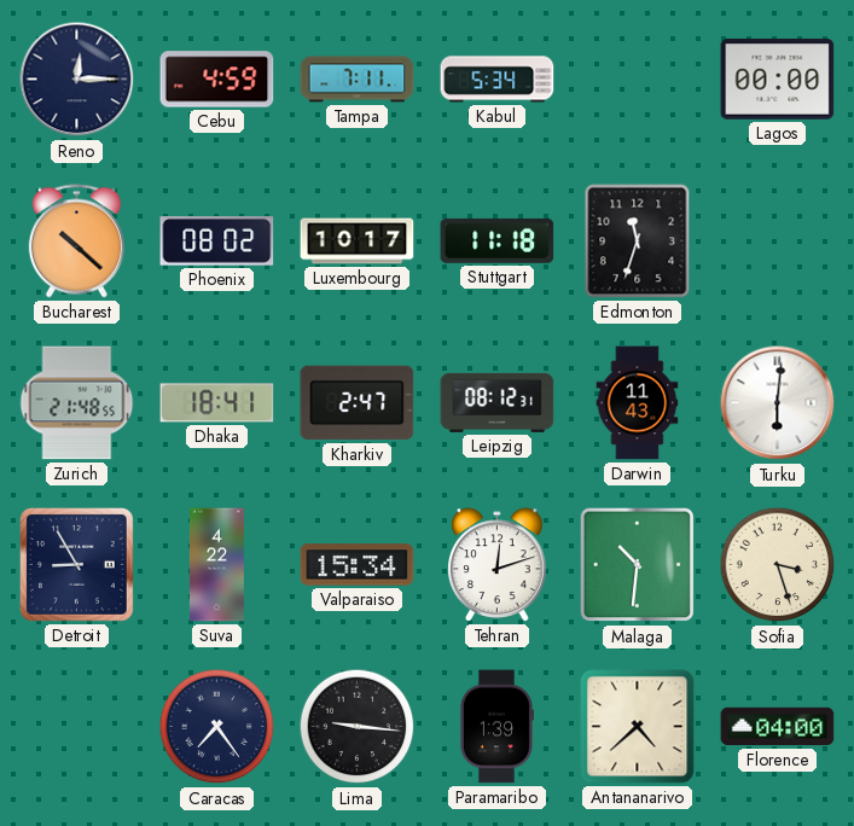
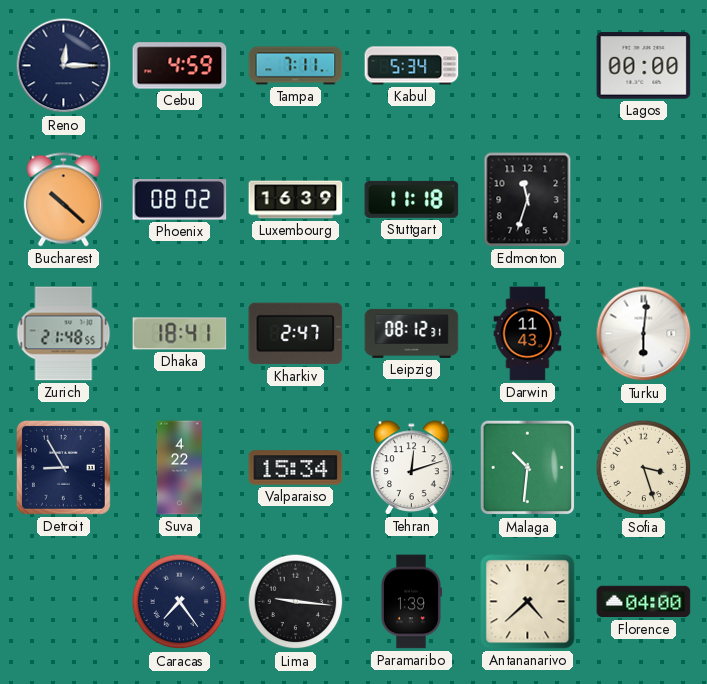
Luxembourg: 10:17 -> 16:39
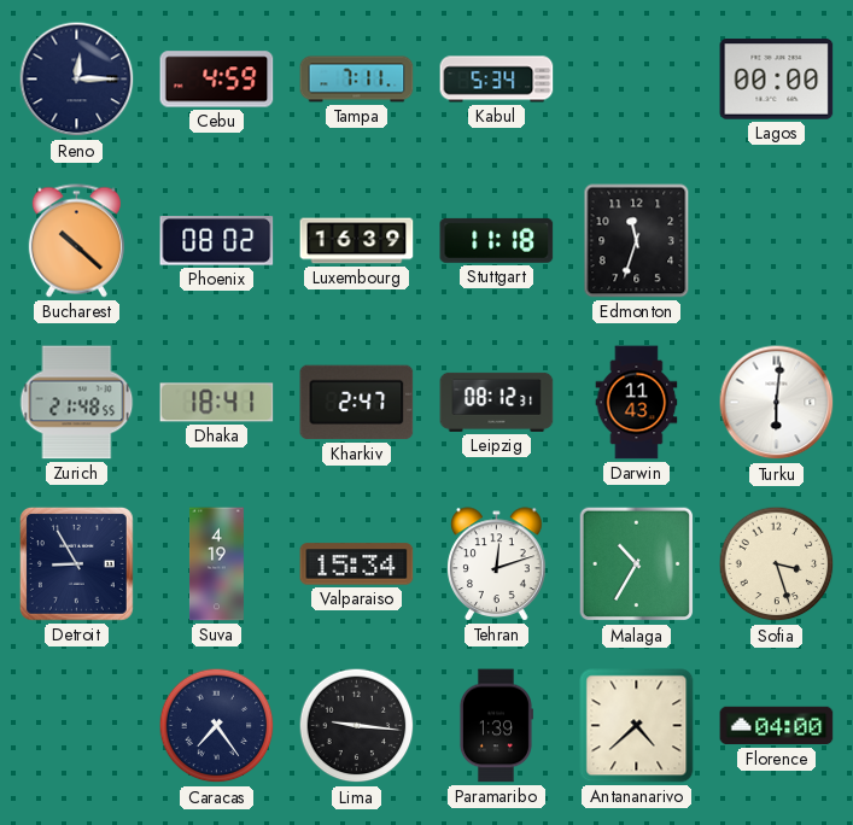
Suva: 4:22 -> 4:19
Malaga: 10:31 -> 10:35
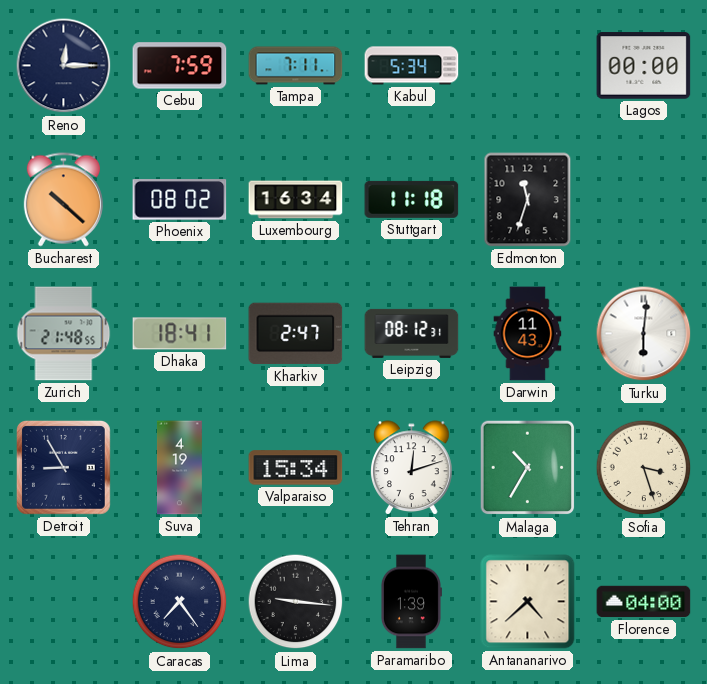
Cebu: 4:59 -> 7:59
Luxembourg: 16:39 -> 16:34
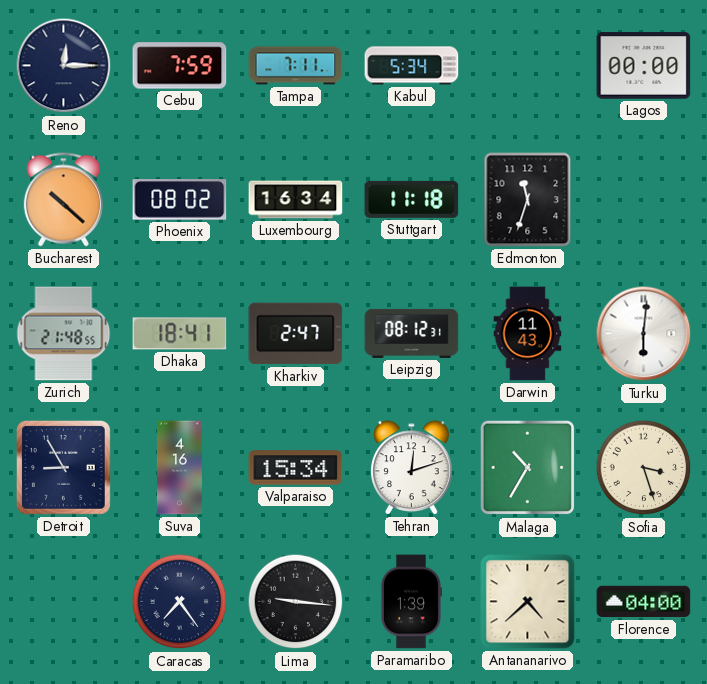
Suva: 4:19 -> 4:16
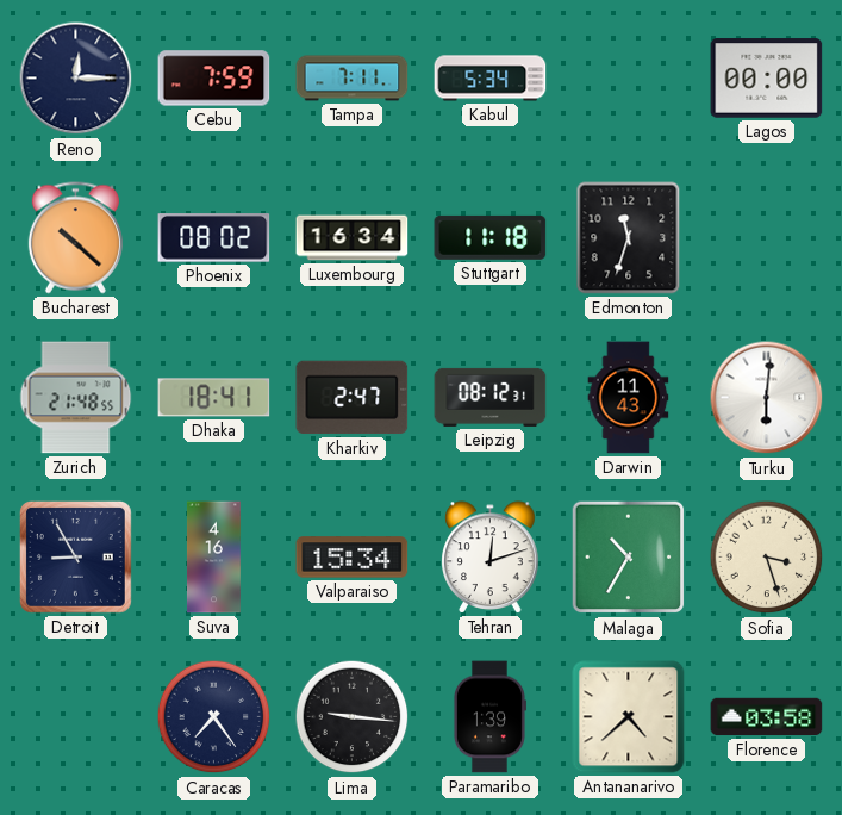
Florence: 04:00 -> 03:58
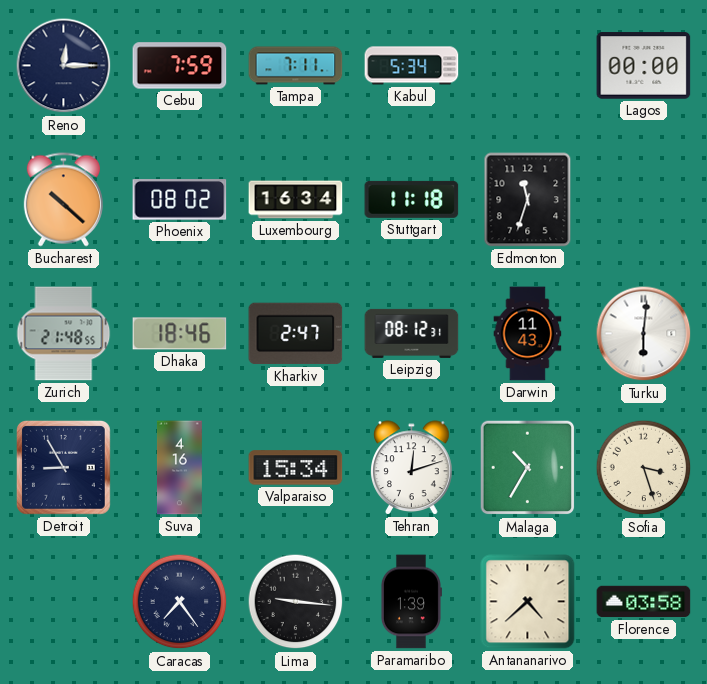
Dhaka: 18:41 -> 18:46
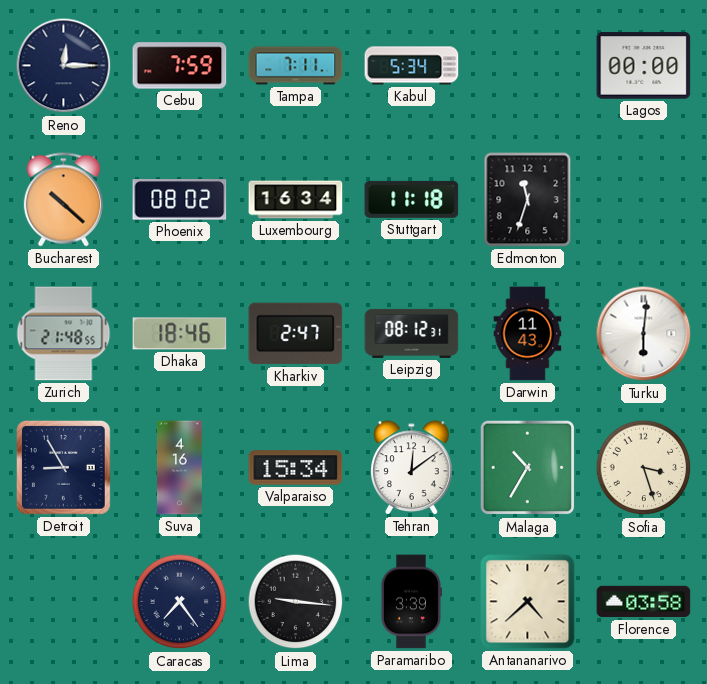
Tehran: 12:12 -> 12:09
Paramaribo: 1:39 -> 3:39
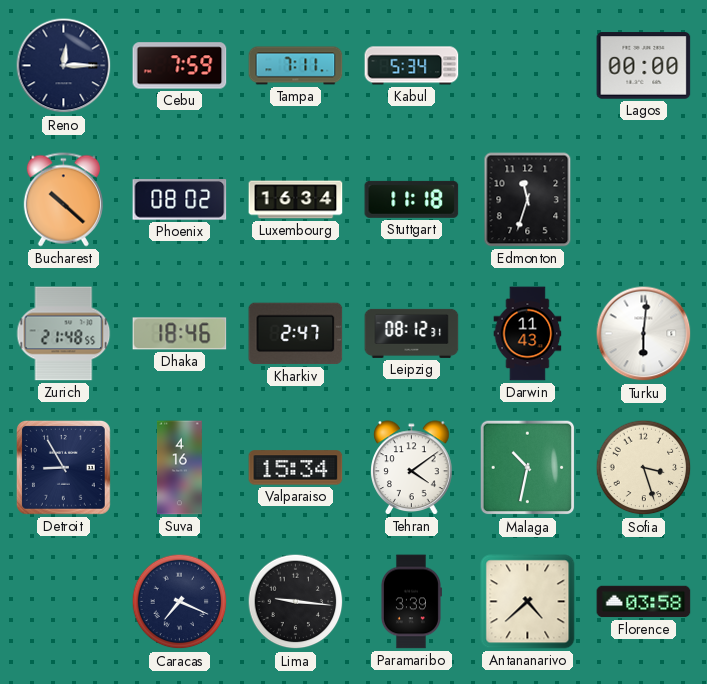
Tehran: 12:09 -> 4:09
Malaga: 10:35 -> 10:32
Caracas: 7:24 -> 7:19
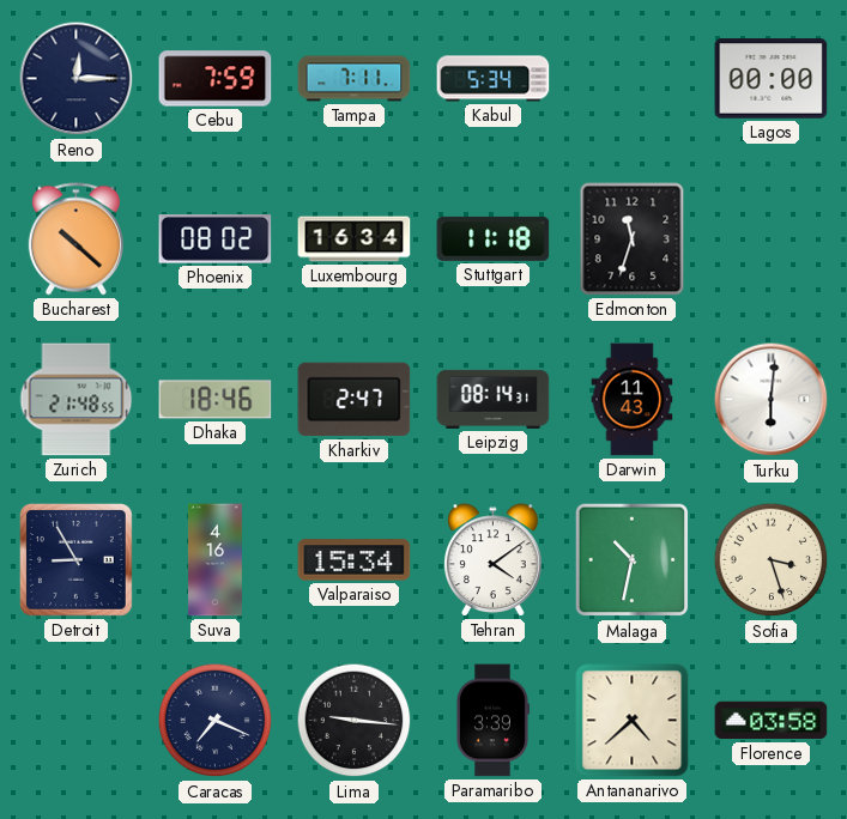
Leipzig: 08:12 -> 08:14
